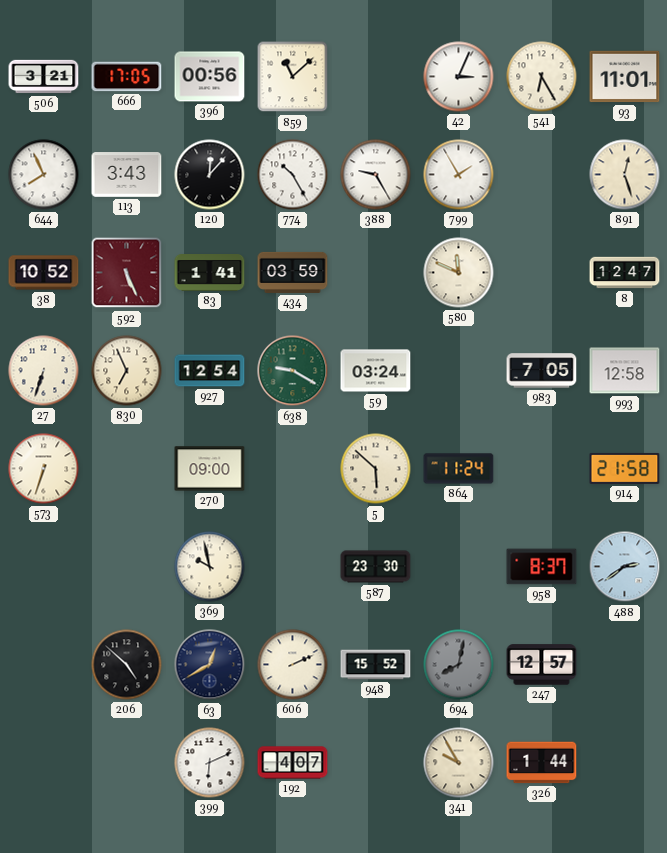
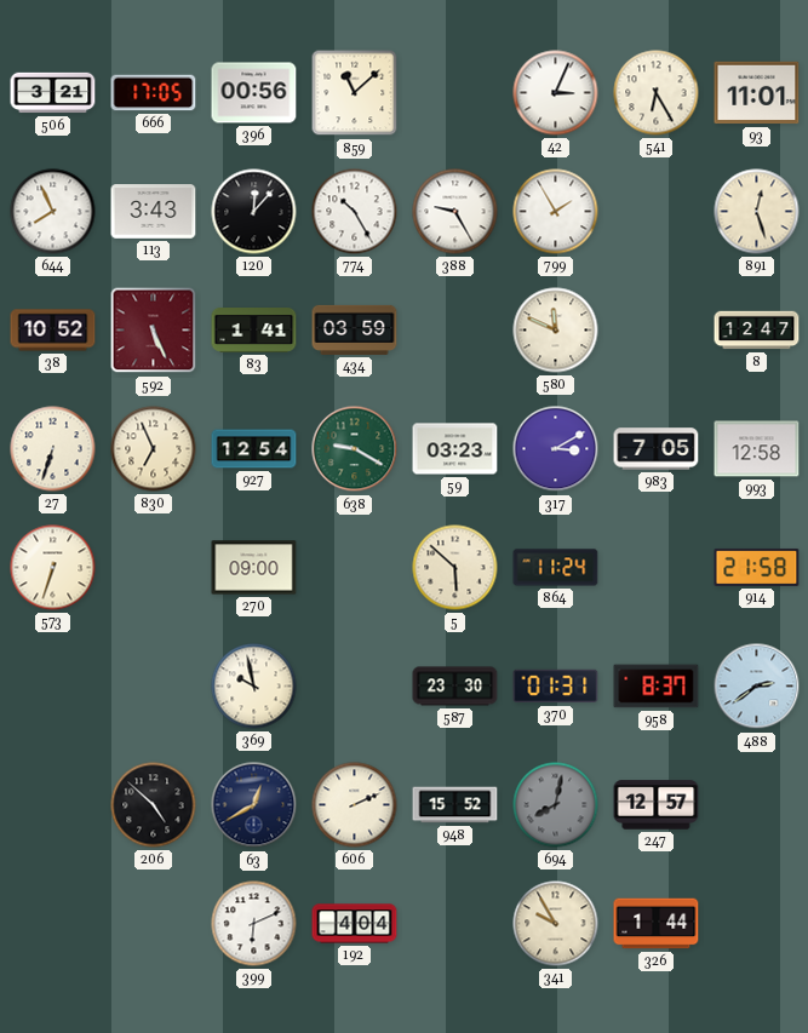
59: 03:24 -> 03:23
317: none -> 3:10
370: none -> 01:31
192: 4:07 -> 4:04
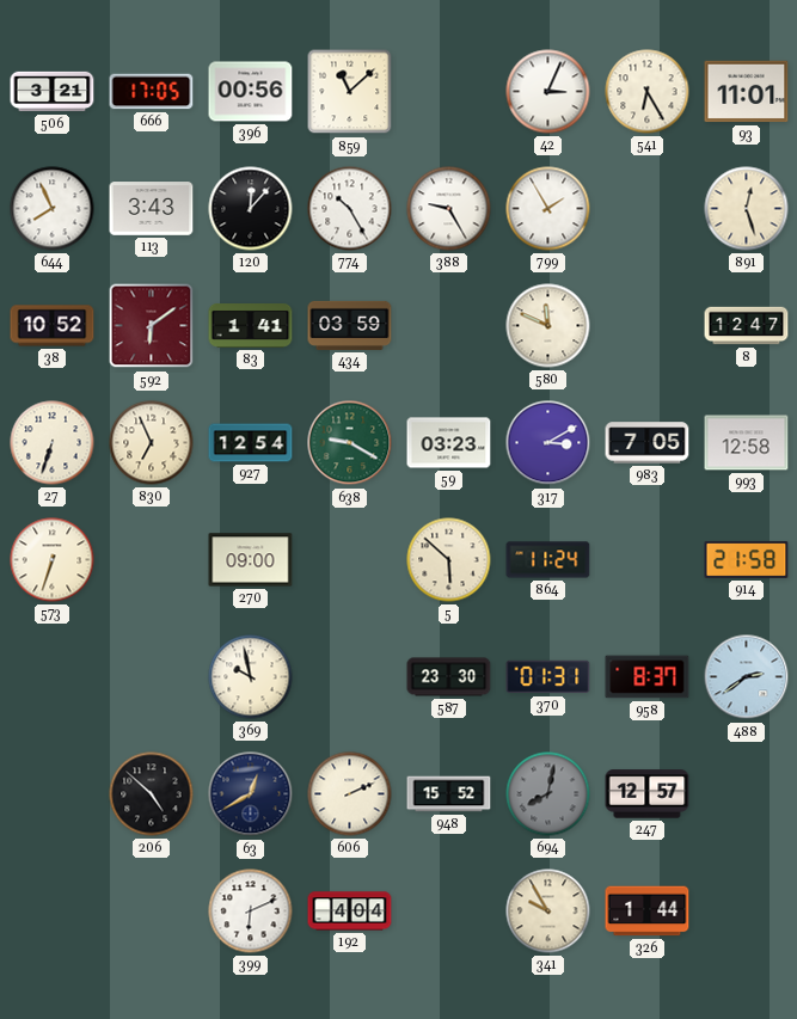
592: 5:26 -> 6:09
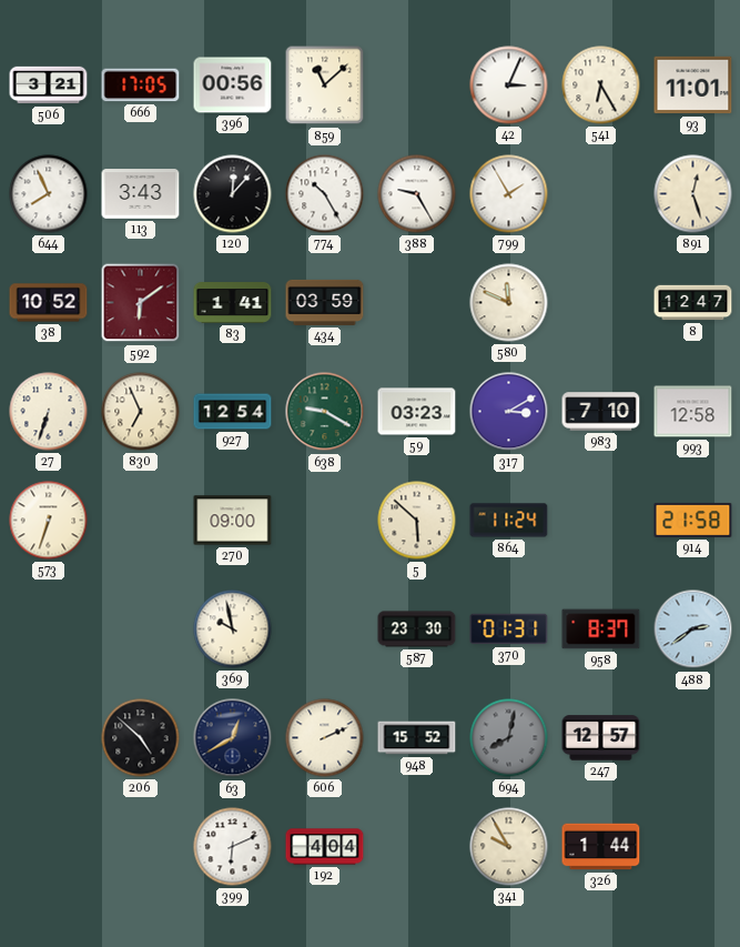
983: 7:05 -> 7:10
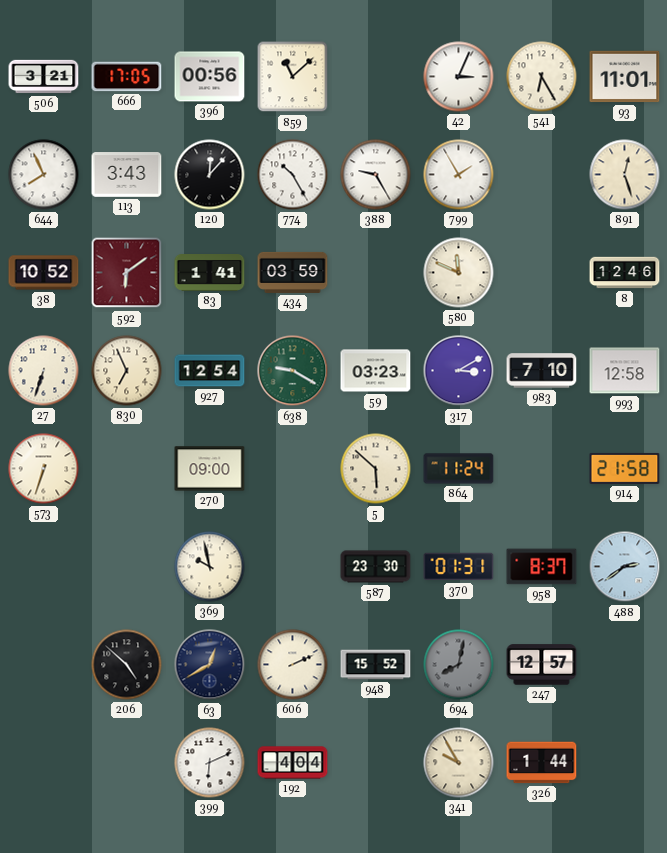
8: 12:47 -> 12:46
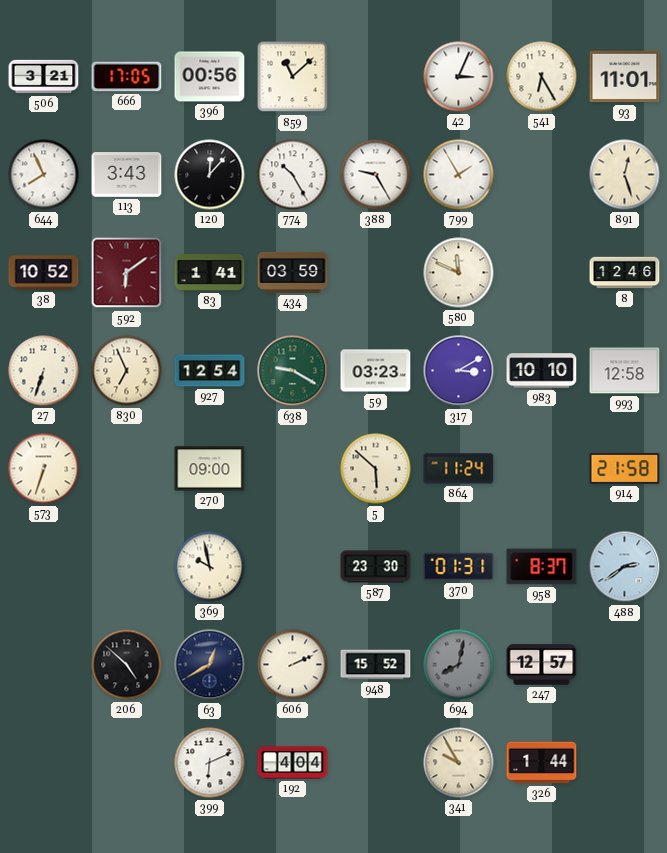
983: 7:10 -> 10:10
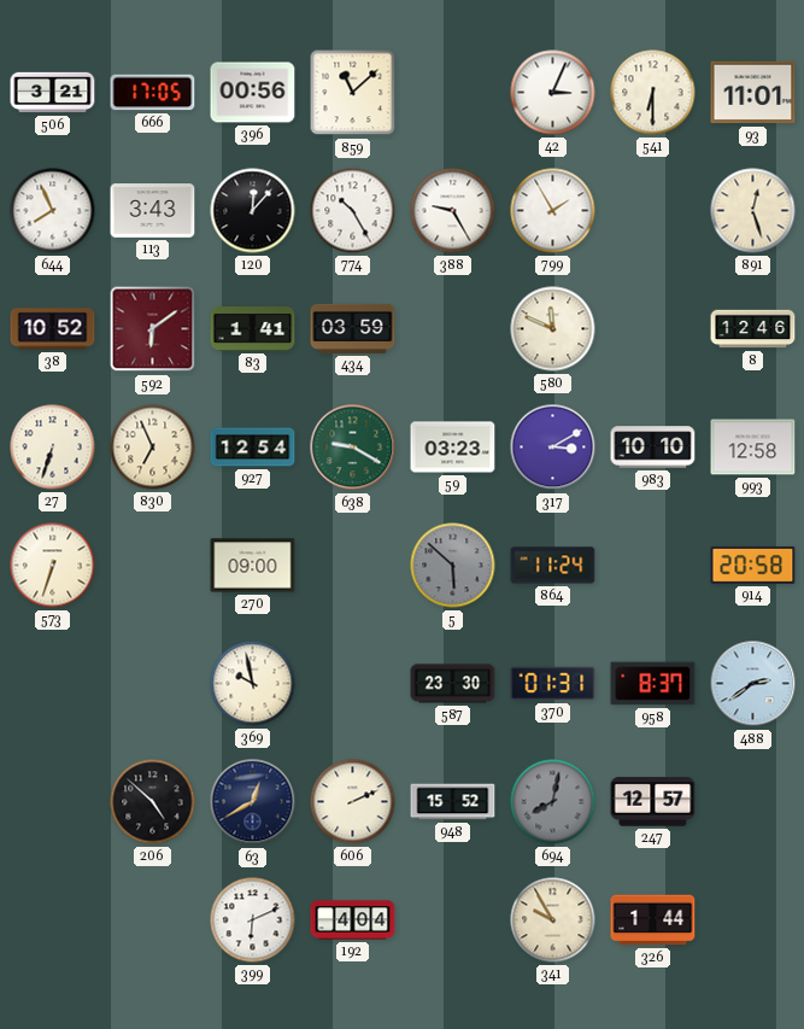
541: 6:25 -> 6:30
5 dial: cream -> grey
914: 21:58 -> 20:58
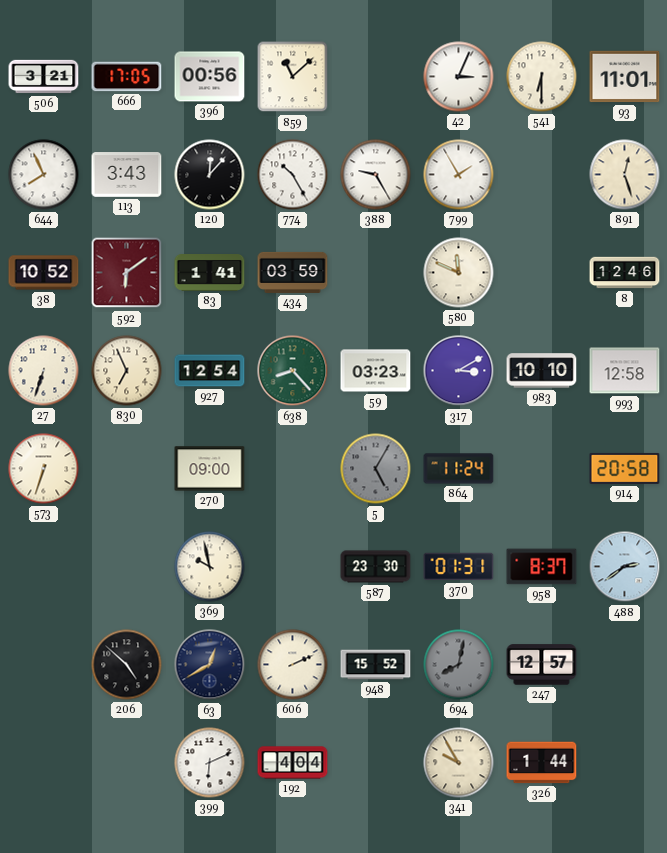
638: 9:20 -> 8:23
5: 5:52 -> 5:05
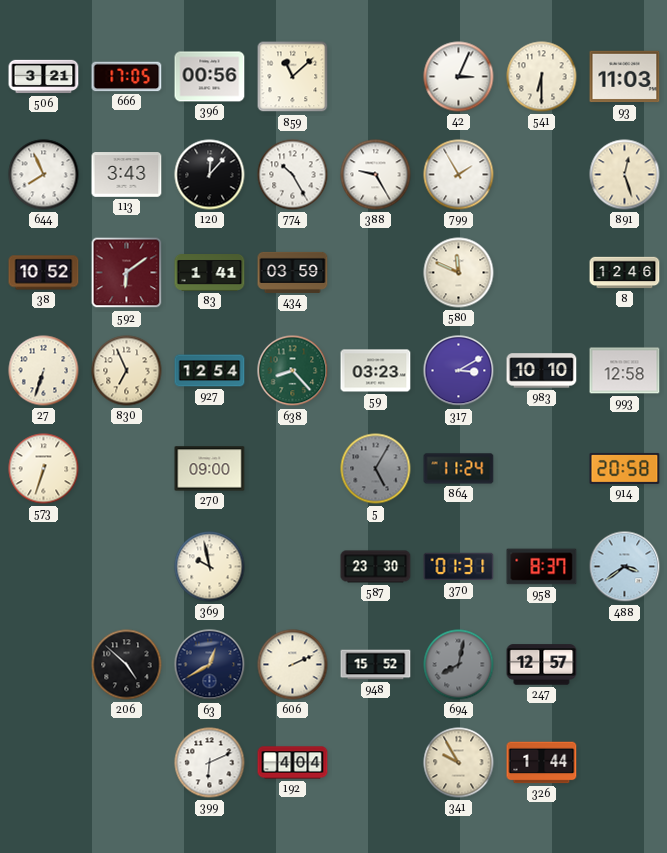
93: 11:01 -> 11:03
488: 2:39 -> 3:39
